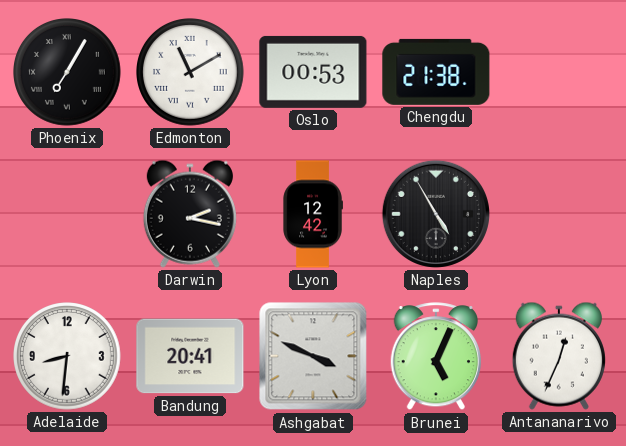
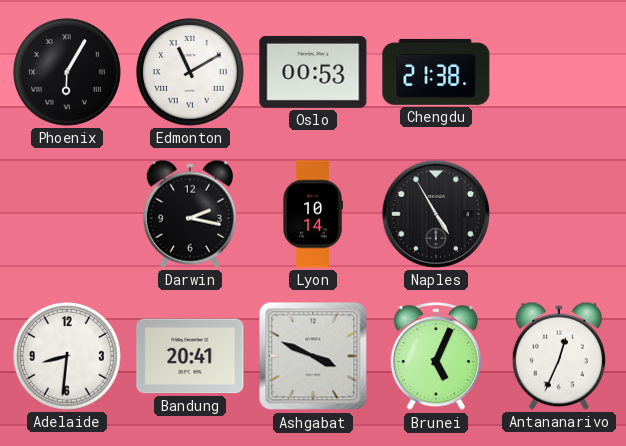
Phoenix: 7:05 -> 6:05
Lyon: 12:42 -> 10:14
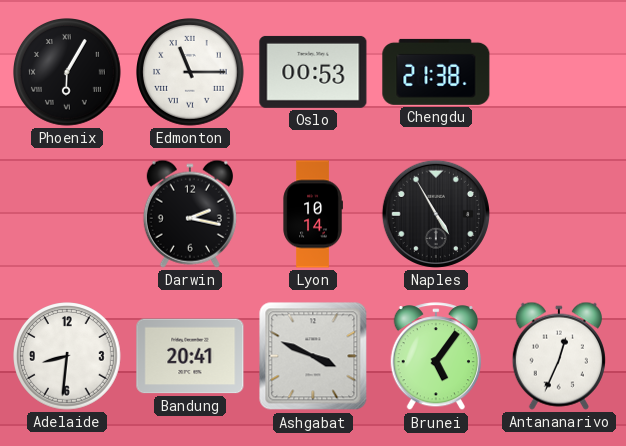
Edmonton: 11:10 -> 11:15
Brunei: 5:04 -> 5:06
